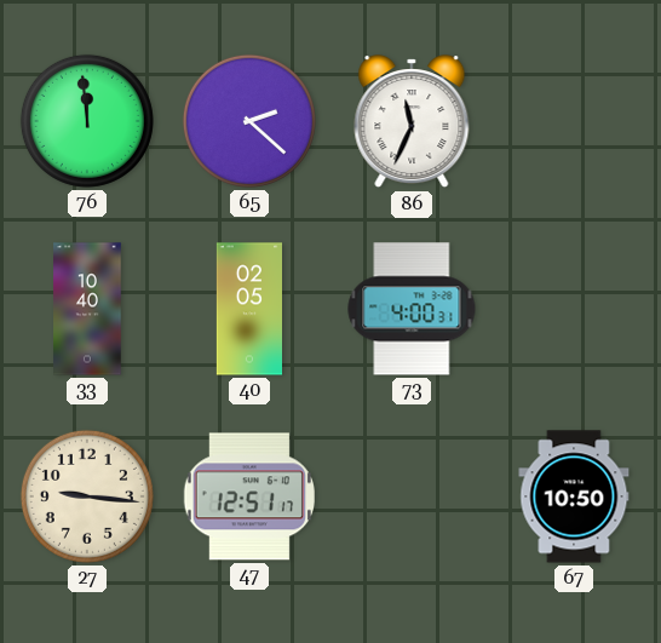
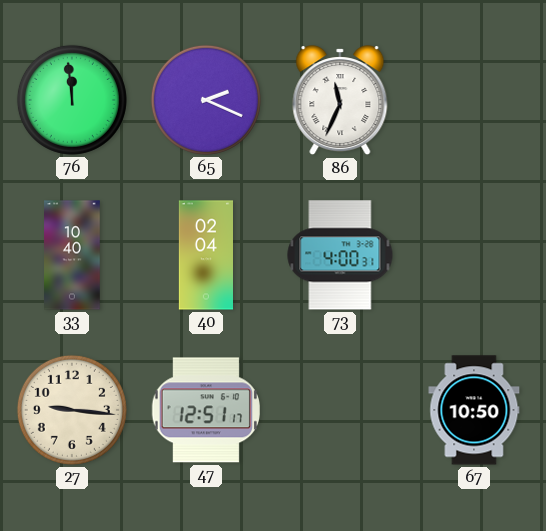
65: 2:22 -> 2:19
40: 02:05 -> 02:04
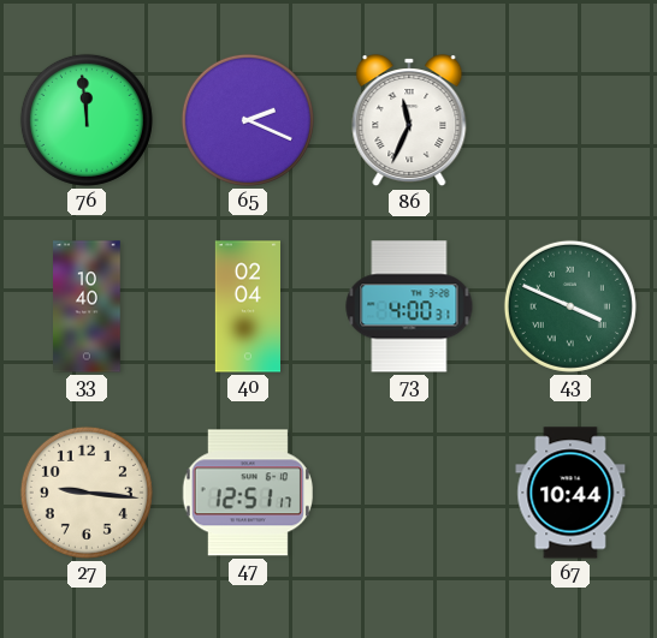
43: none -> 3:49
67: 10:50 -> 10:44
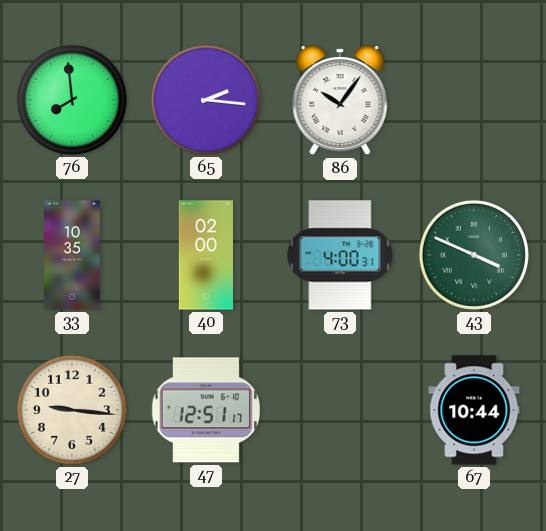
76: 11:59 -> 7:59
65: 2:19 -> 2:16
86: 11:34 -> 10:06
33: 10:40 -> 10:35
40: 02:04 -> 02:00
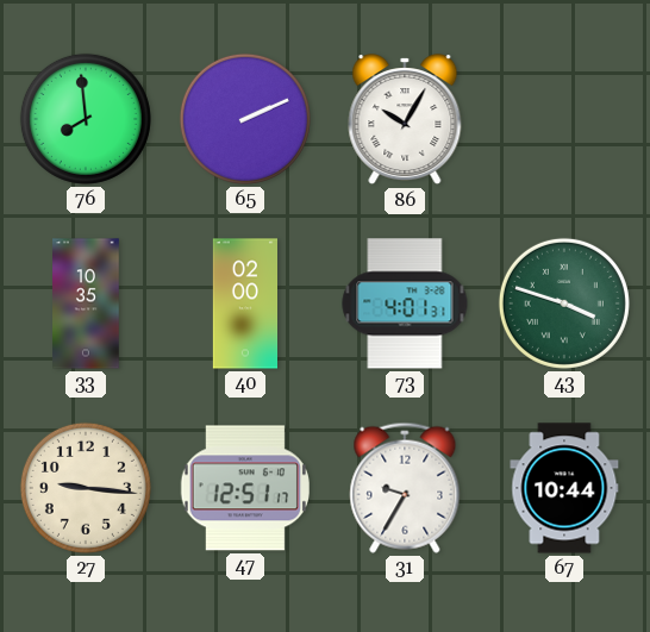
65: 2:16 -> 2:11
86: 10:06 -> 10:05
73: 4:00 -> 4:01
43: 3:49 -> 3:48
31: none -> 9:35
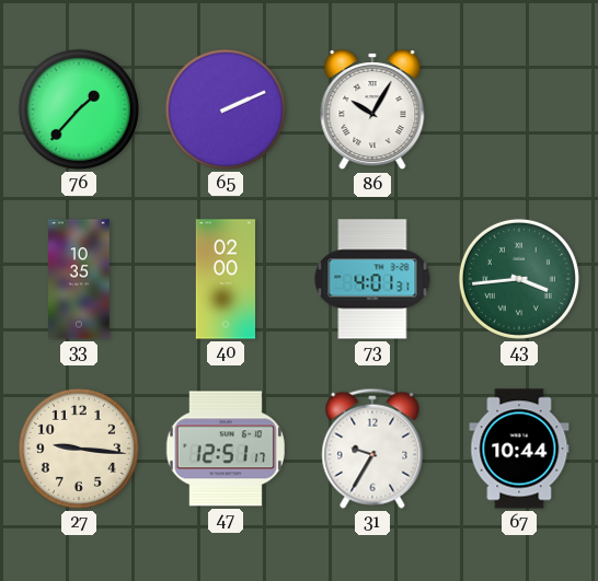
76: 7:59 -> 1:37
43: 3:48 -> 3:44
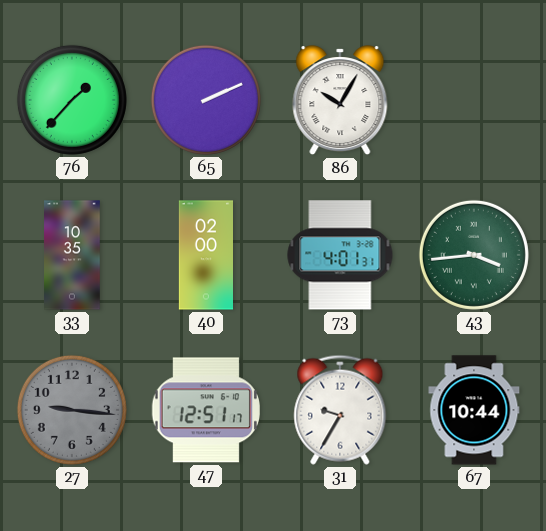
27 dial: cream -> grey
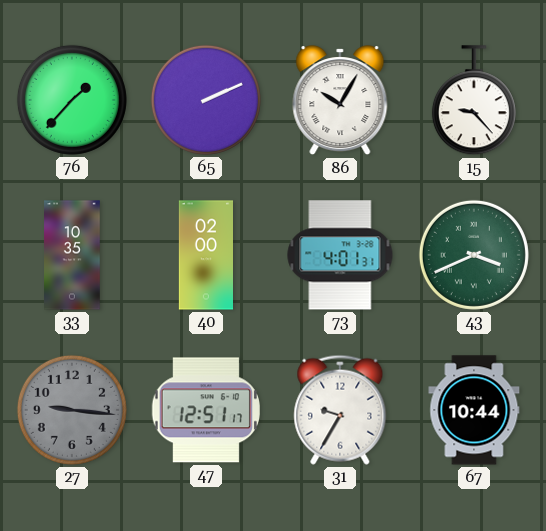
15: none -> 9:23
43: 3:44 -> 3:41
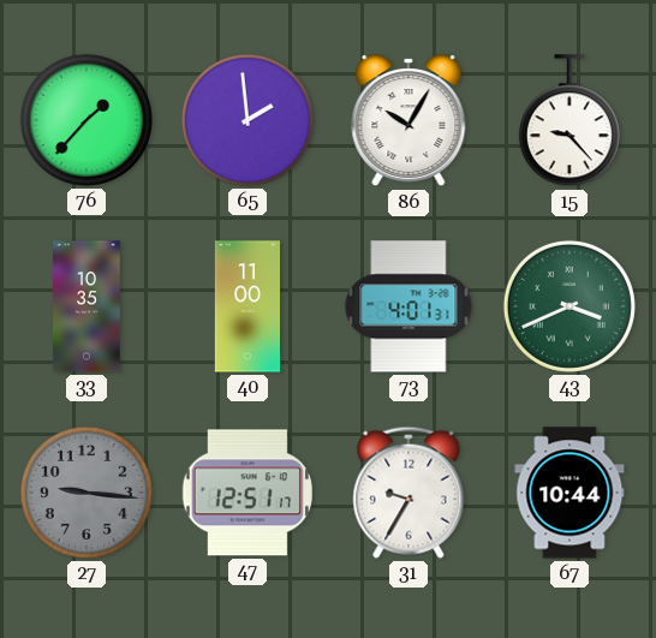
65: 2:11 -> 1:59
40: 02:00 -> 11:00
